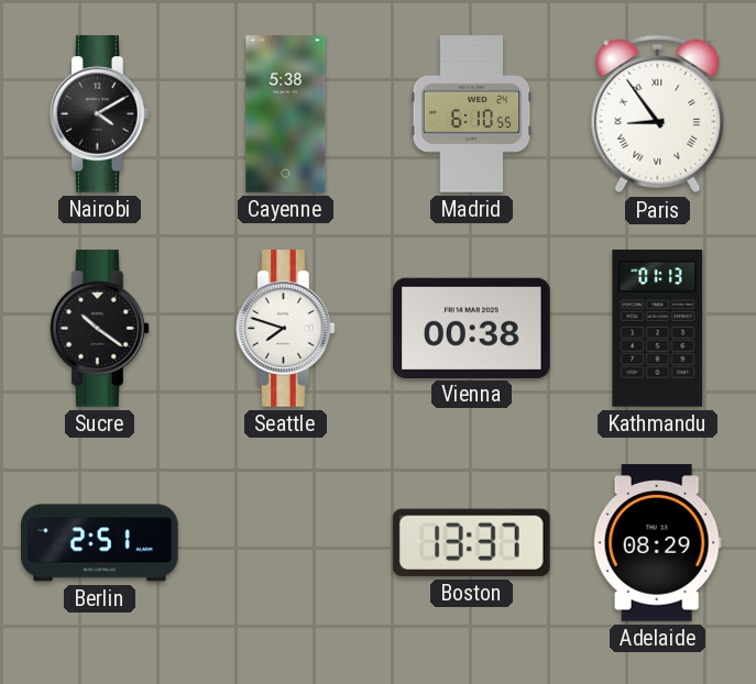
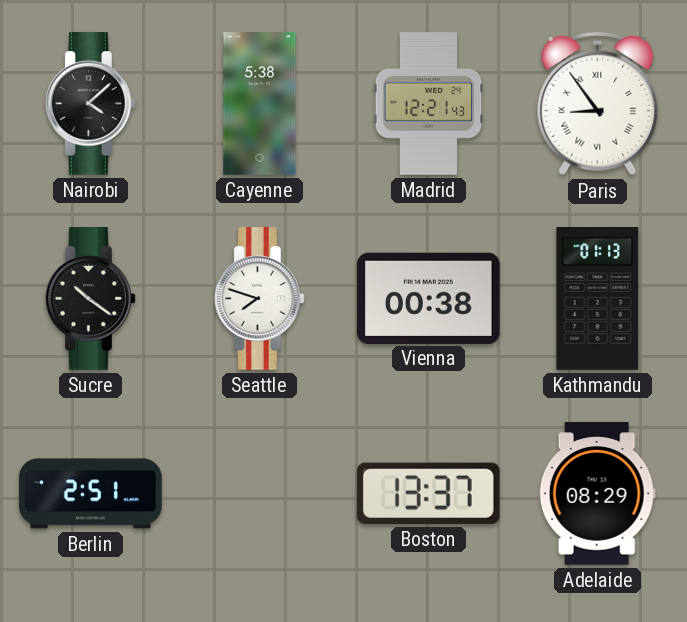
Nairobi: 4:10 -> 4:08
Madrid: 6:10 -> 12:21
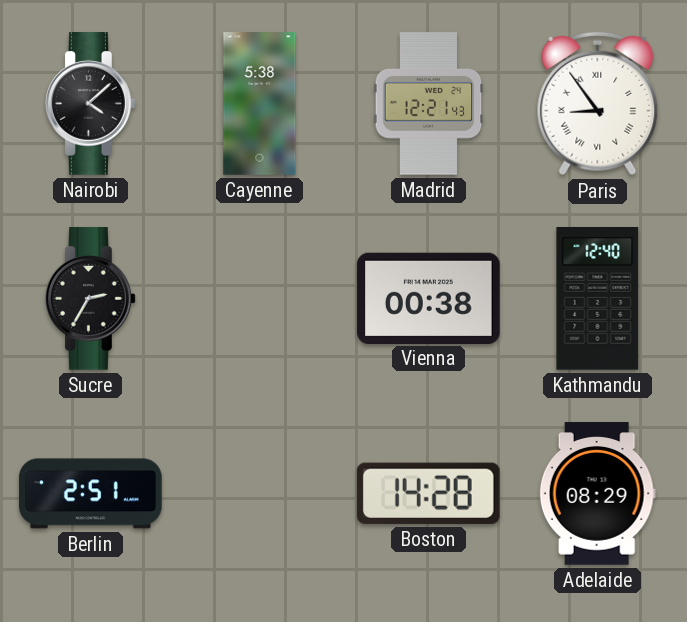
Sucre: 10:21 -> 2:35
Seattle: 7:48 -> none
Kathmandu: 01:13 -> 12:40
Boston: 13:37 -> 14:28
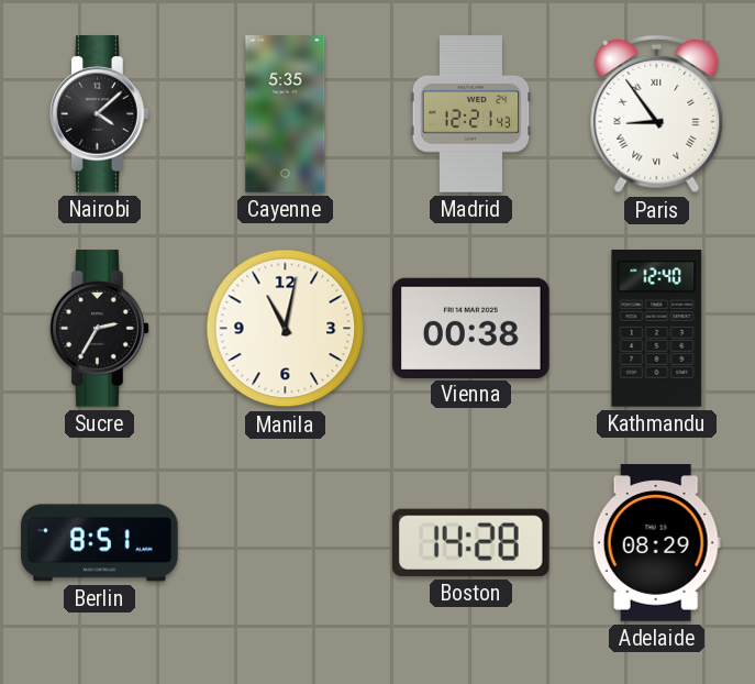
Cayenne: 5:38 -> 5:35
Manila: none -> 11:02
Berlin: 2:51 -> 8:51
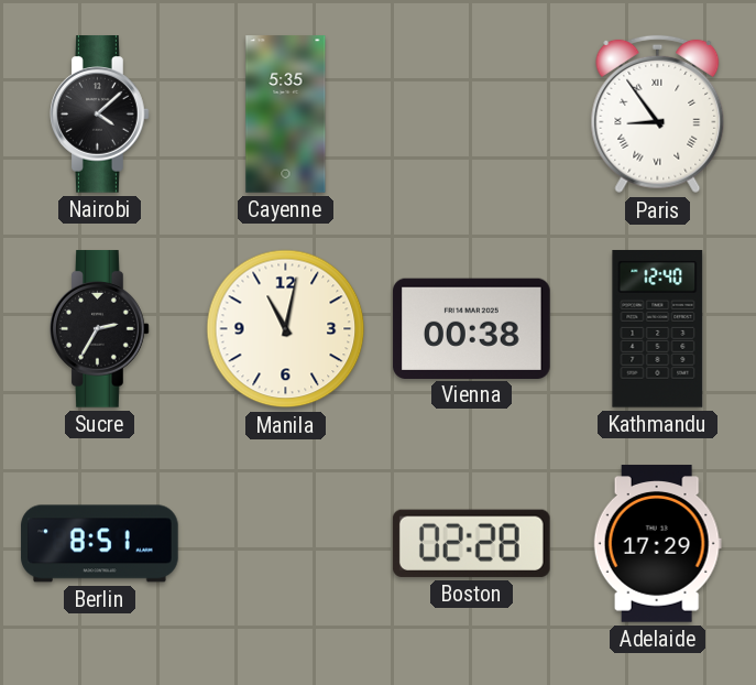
Madrid: 12:21 -> none
Boston: 14:28 -> 02:28
Adelaide: 08:29 -> 17:29
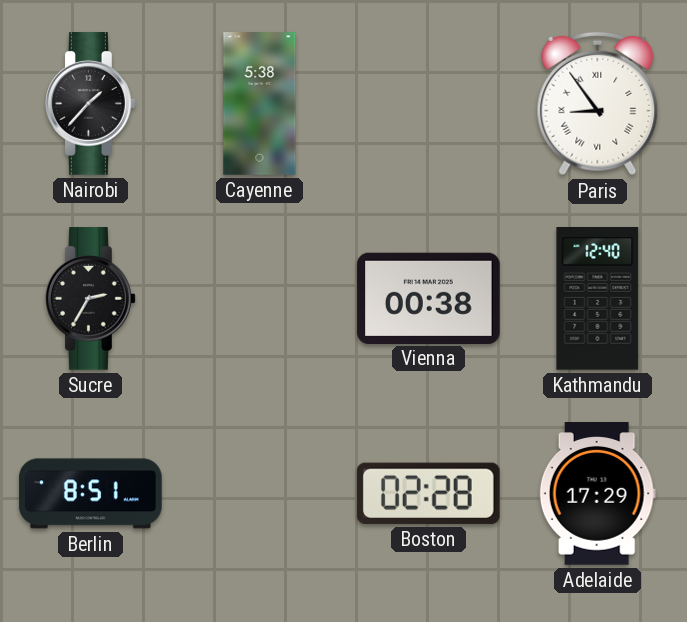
Nairobi: 4:08 -> 1:37
Cayenne: 5:35 -> 5:38
Manila: 11:02 -> none
